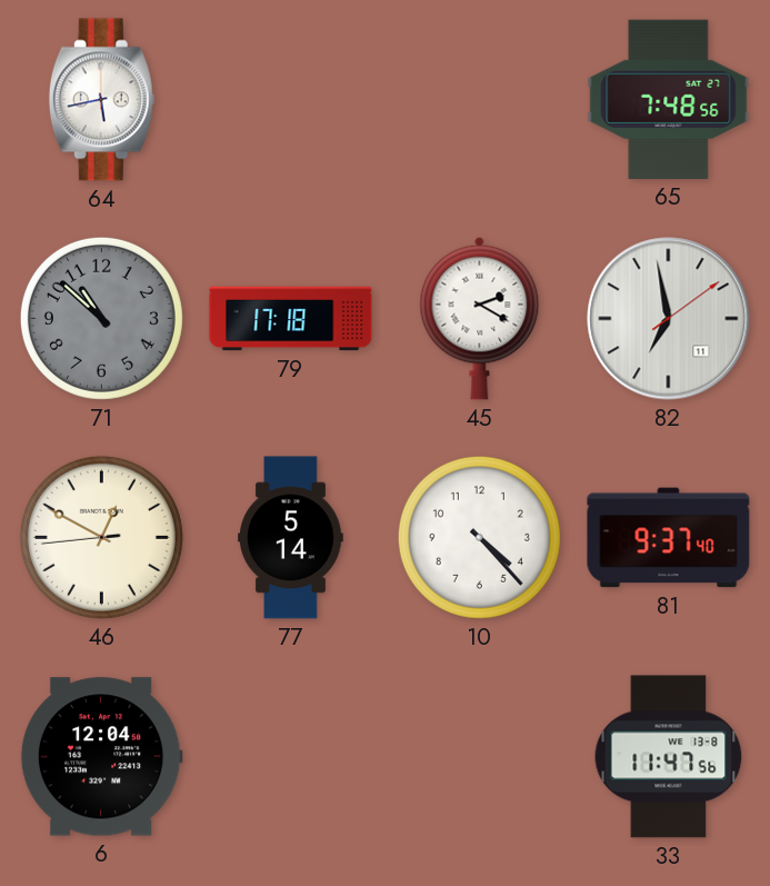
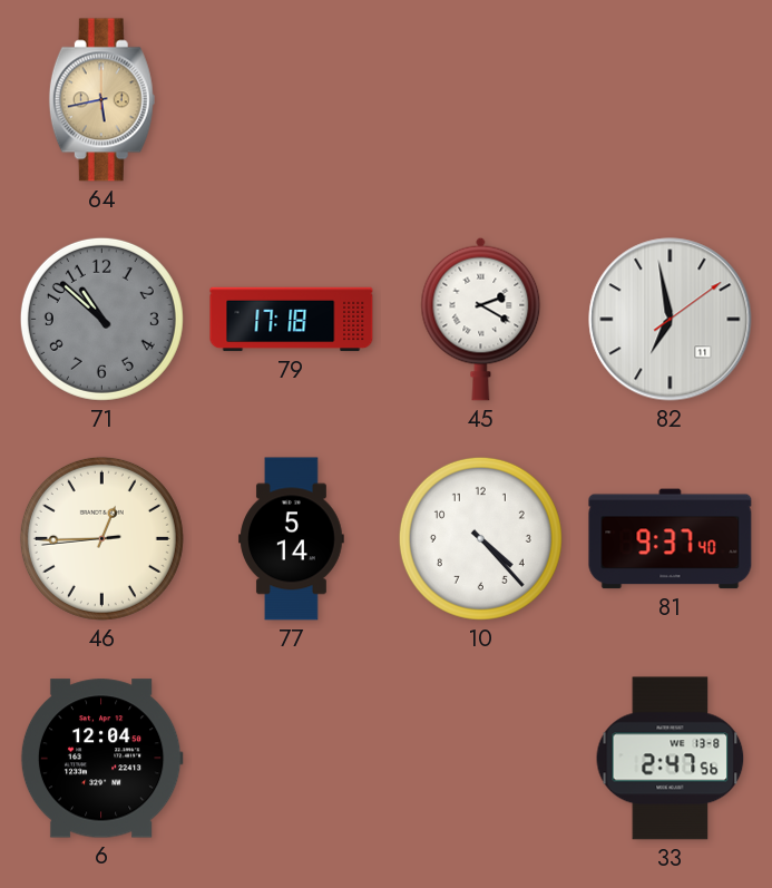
64 dial: white -> champagne
65: 7:48 -> none
46: 12:49 -> 12:44
33: 11:47 -> 2:47
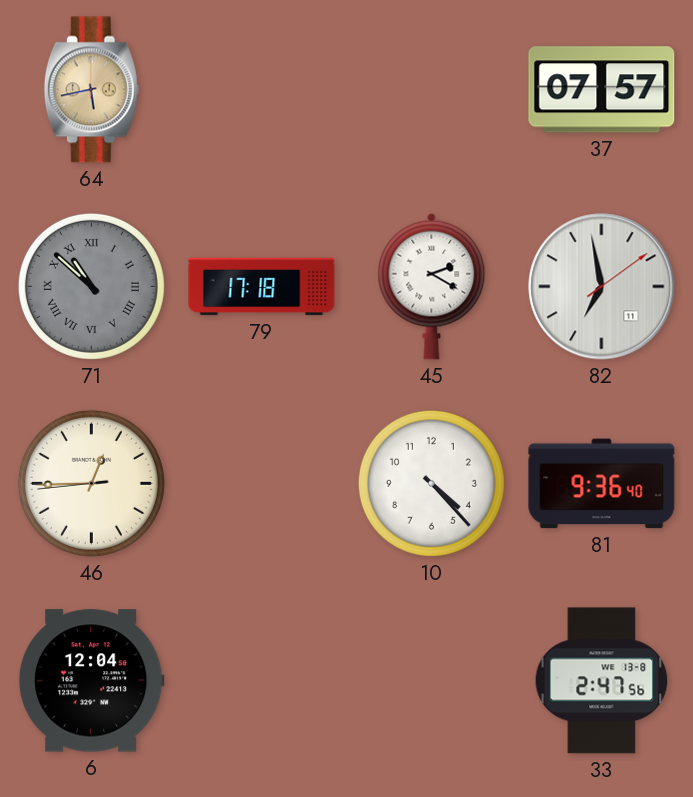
37: none -> 07:57
71 numerals: Arabic -> Roman
77: 5:14 -> none
81: 9:37 -> 9:36
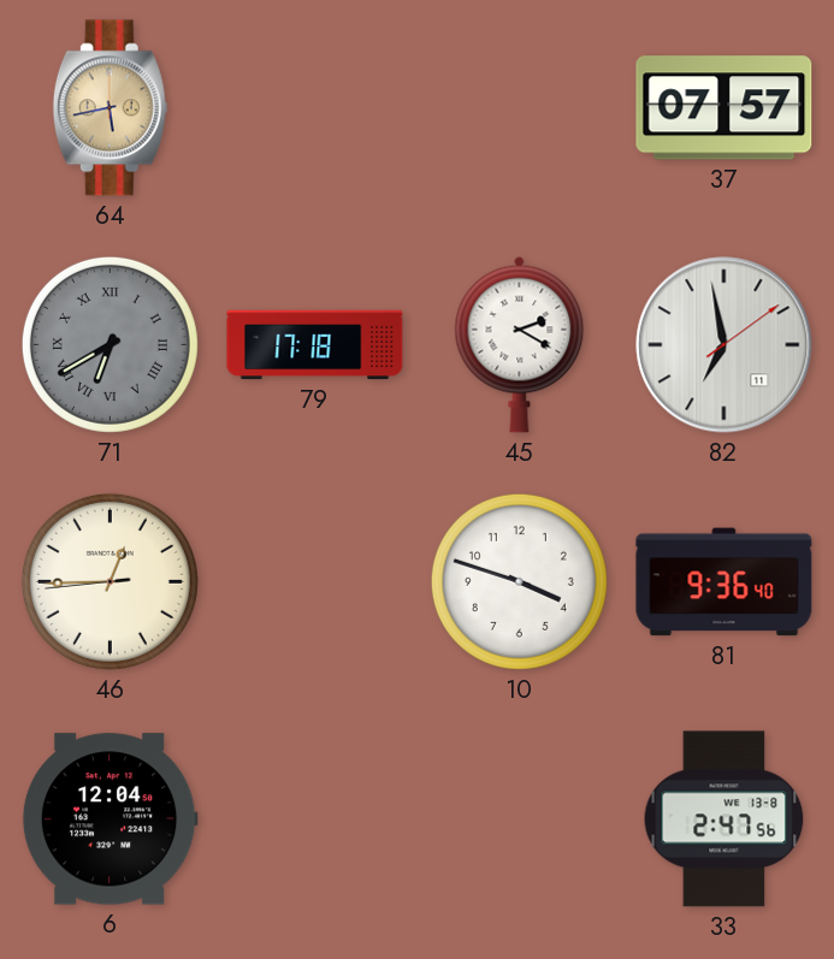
71: 10:52 -> 6:40
10: 4:23 -> 3:48
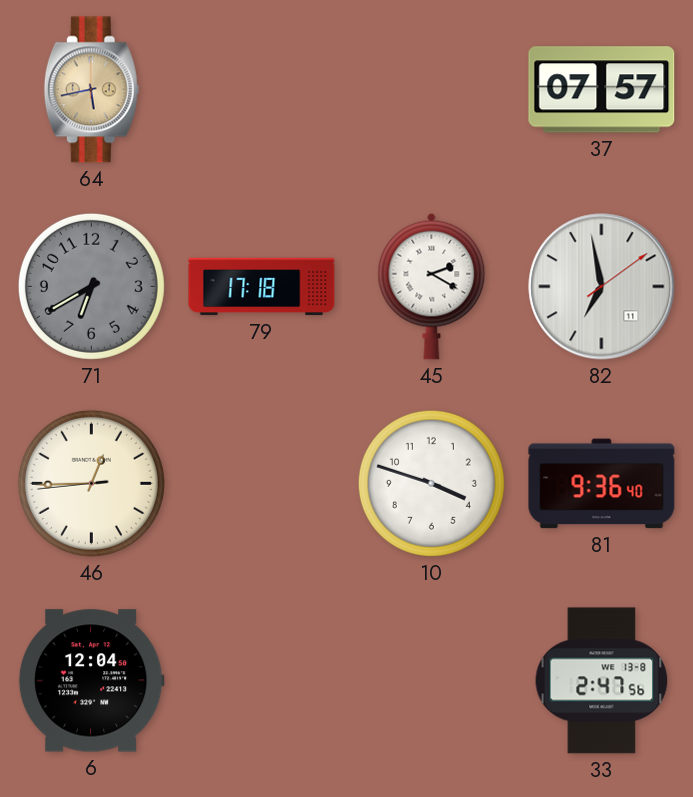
71 numerals: Roman -> Arabic
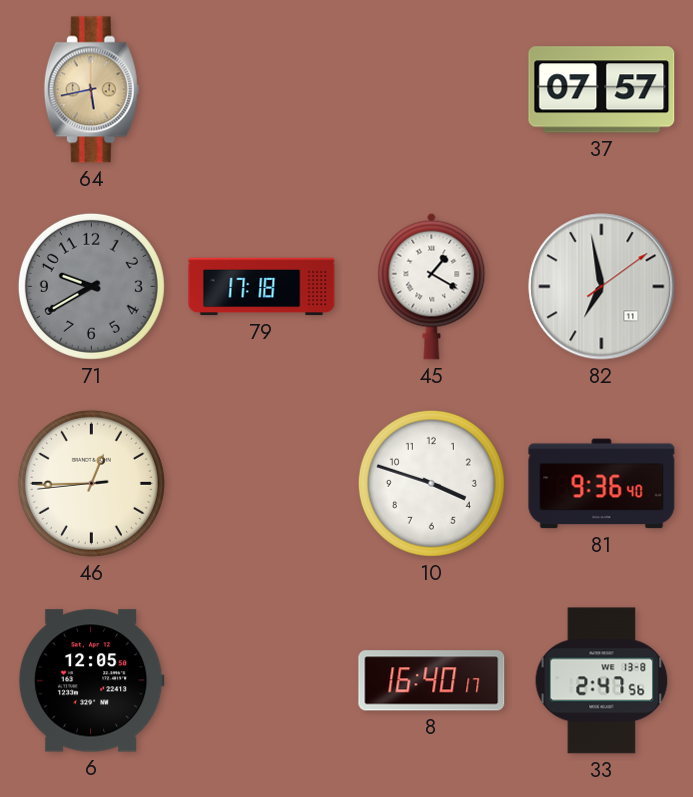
71: 6:40 -> 9:40
45: 2:20 -> 1:20
6: 12:04 -> 12:05
8: none -> 16:40
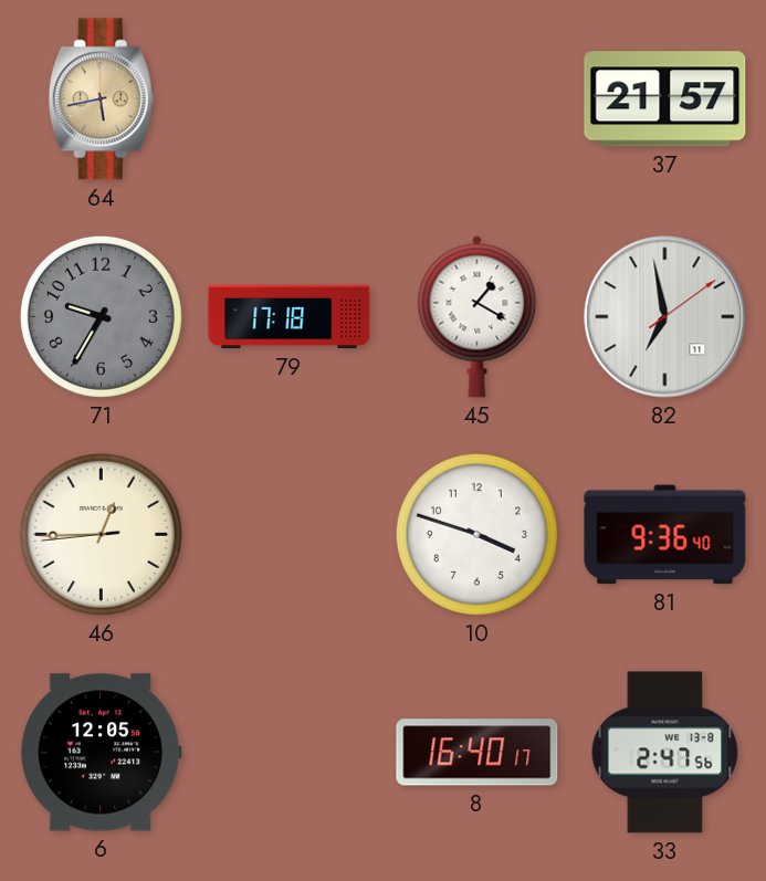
37: 07:57 -> 21:57
71: 9:40 -> 9:35
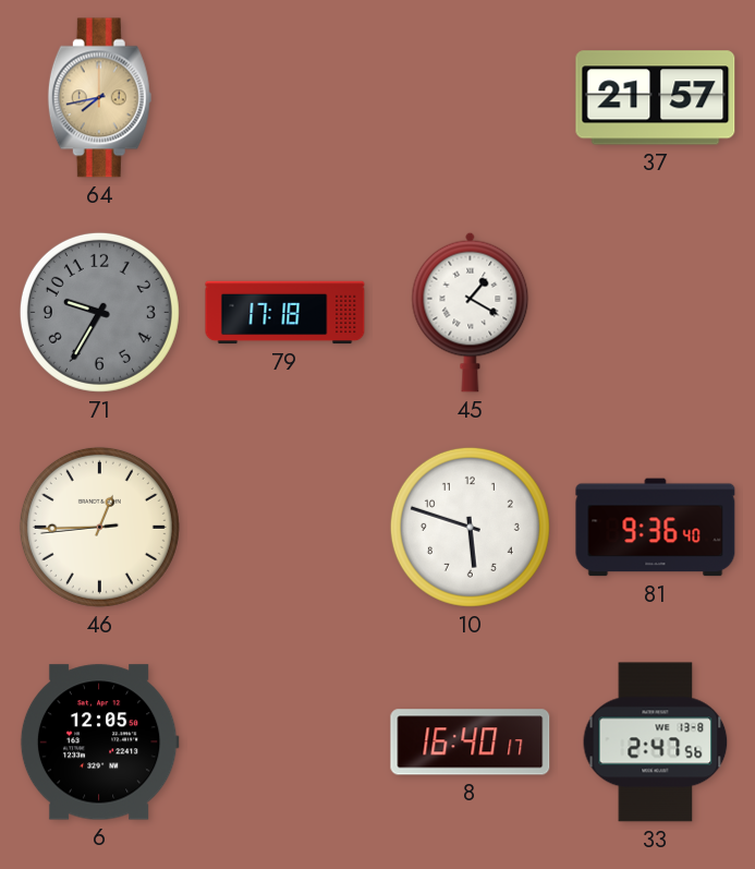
64: 5:43 -> 7:43
82: 6:58 -> none
10: 3:48 -> 5:48
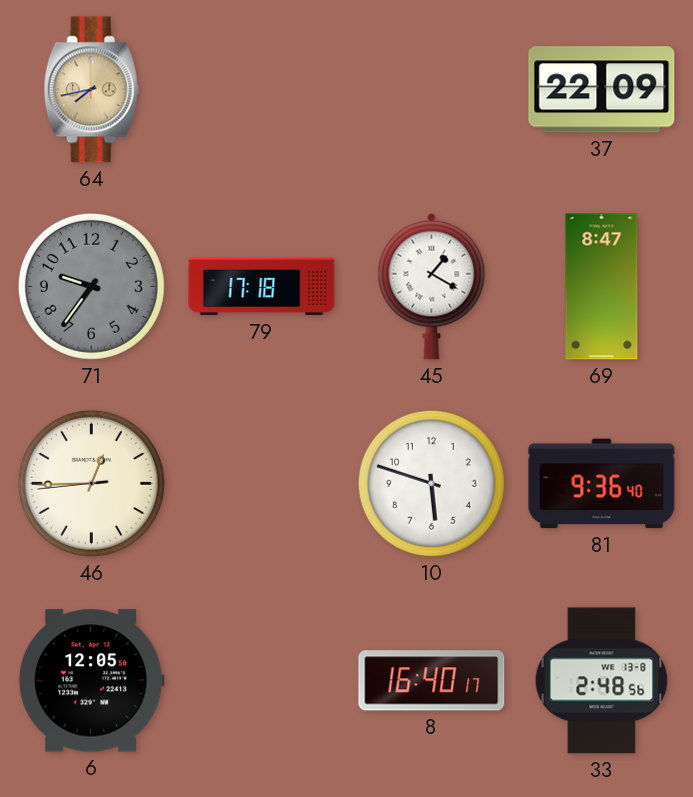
37: 21:57 -> 22:09
71: 9:35 -> 9:36
69: none -> 8:47
33: 2:47 -> 2:48
